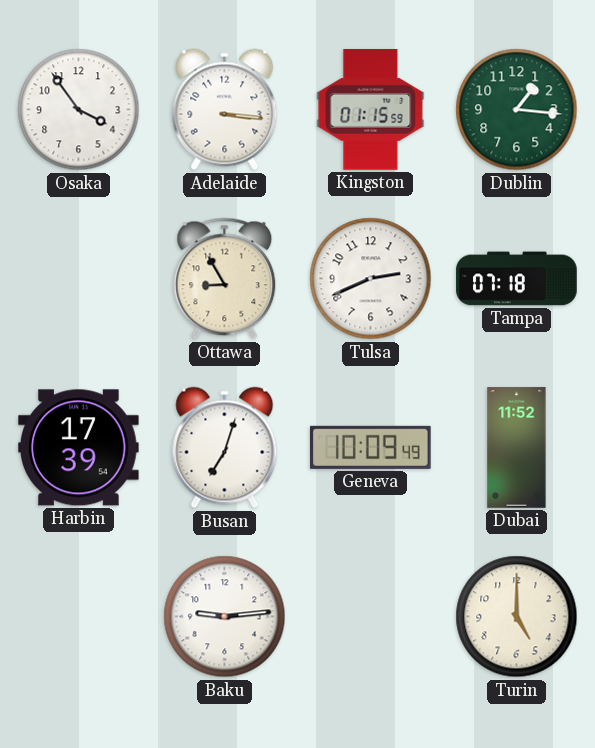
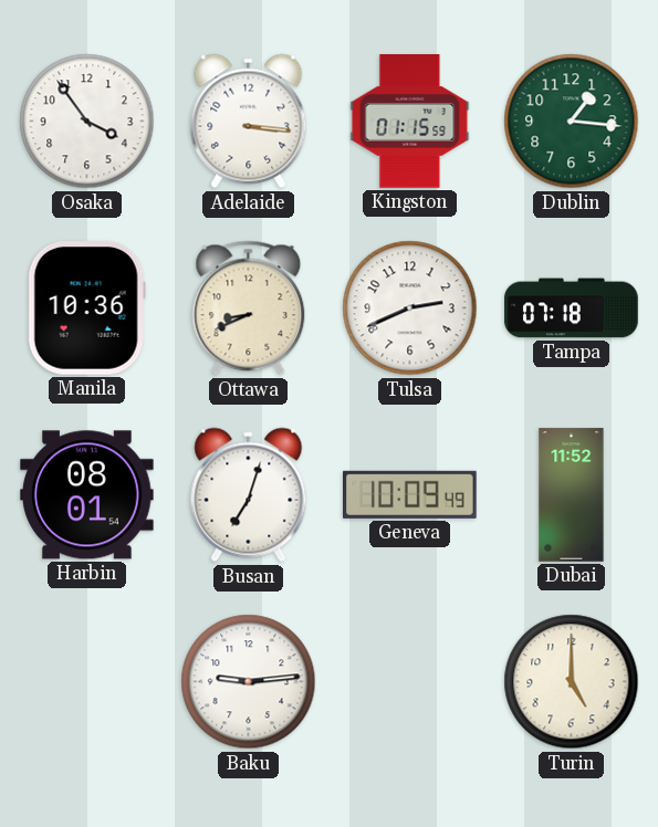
Manila: none -> 10:36
Ottawa: 8:55 -> 8:41
Harbin: 17:39 -> 08:01
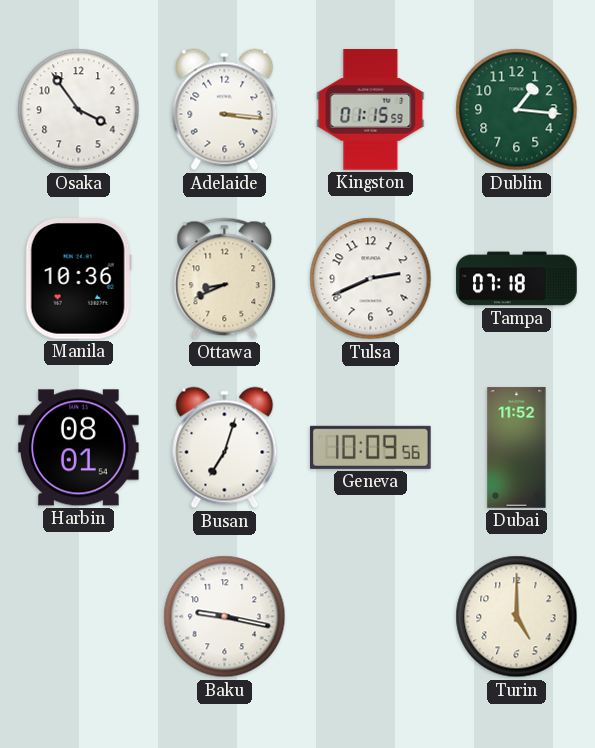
Geneva: 10:09:49 -> 10:09:56
Baku: 9:14 -> 9:17
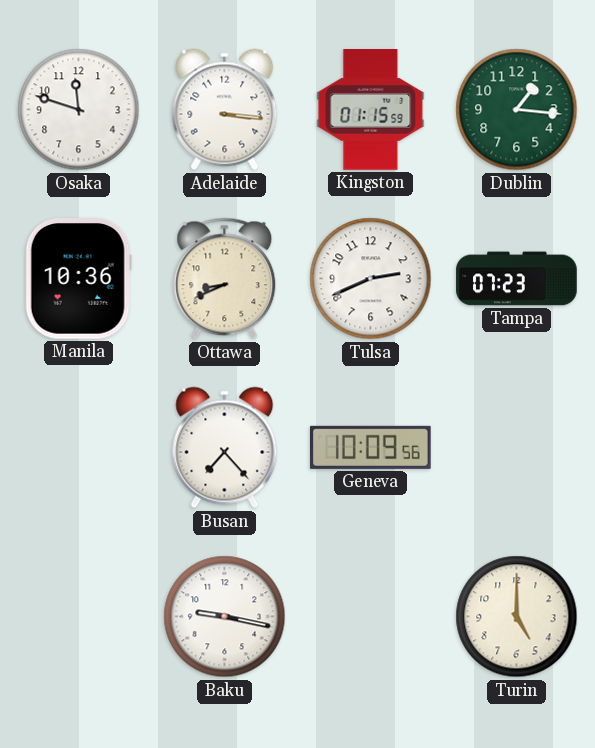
Osaka: 3:54 -> 11:48
Tampa: 07:18 -> 07:23
Harbin: 08:01 -> none
Busan: 7:03 -> 7:23
Dubai: 11:52 -> none
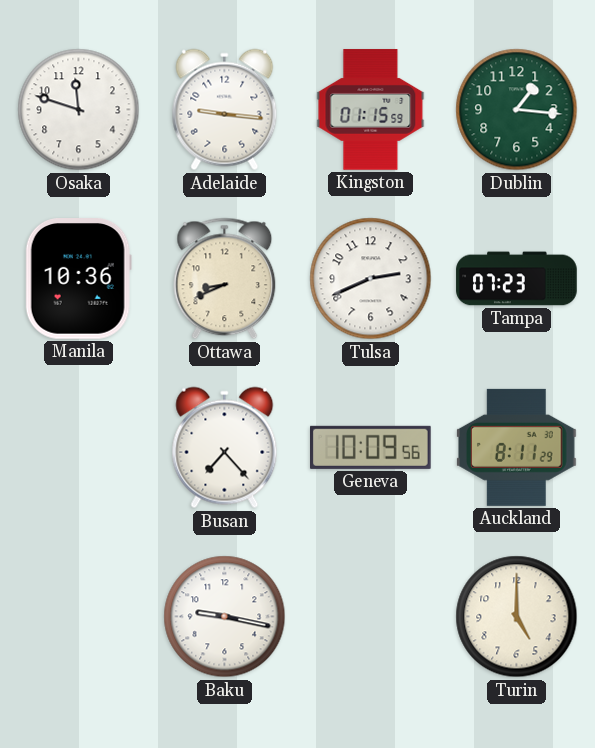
Adelaide: 3:16 -> 9:16
Auckland: none -> 8:11
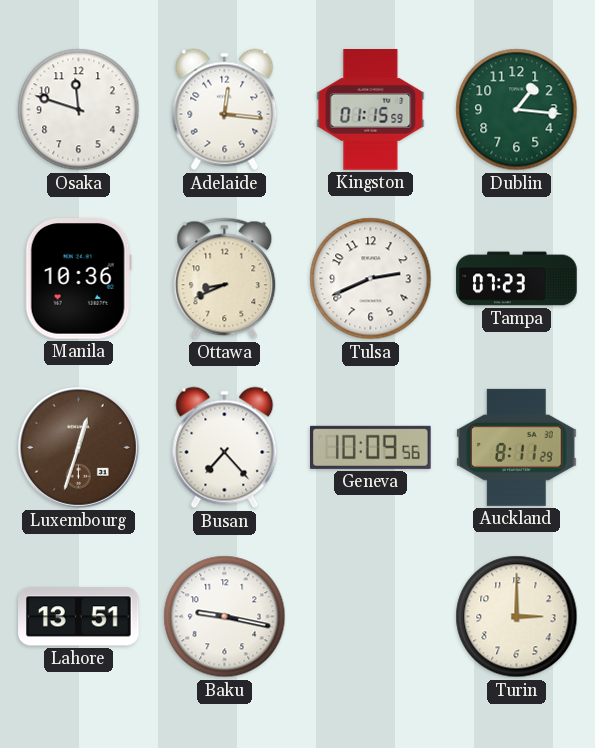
Adelaide: 9:16 -> 12:16
Luxembourg: none -> 12:33
Lahore: none -> 13:51
Turin: 5:00 -> 3:00
